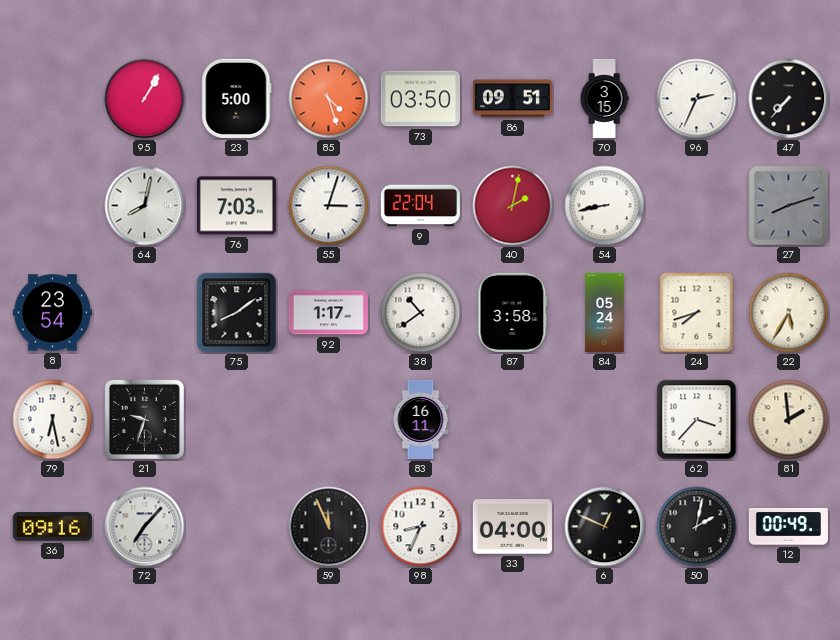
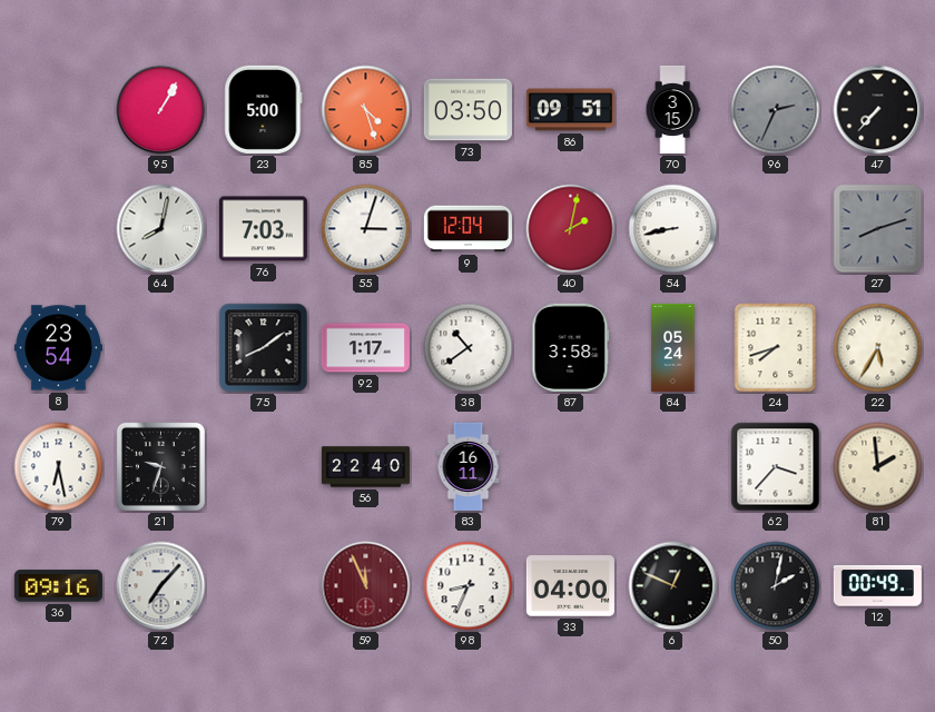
96 dial: white -> grey
9: 22:04 -> 12:04
56: none -> 22:40
59 dial: black -> burgundy
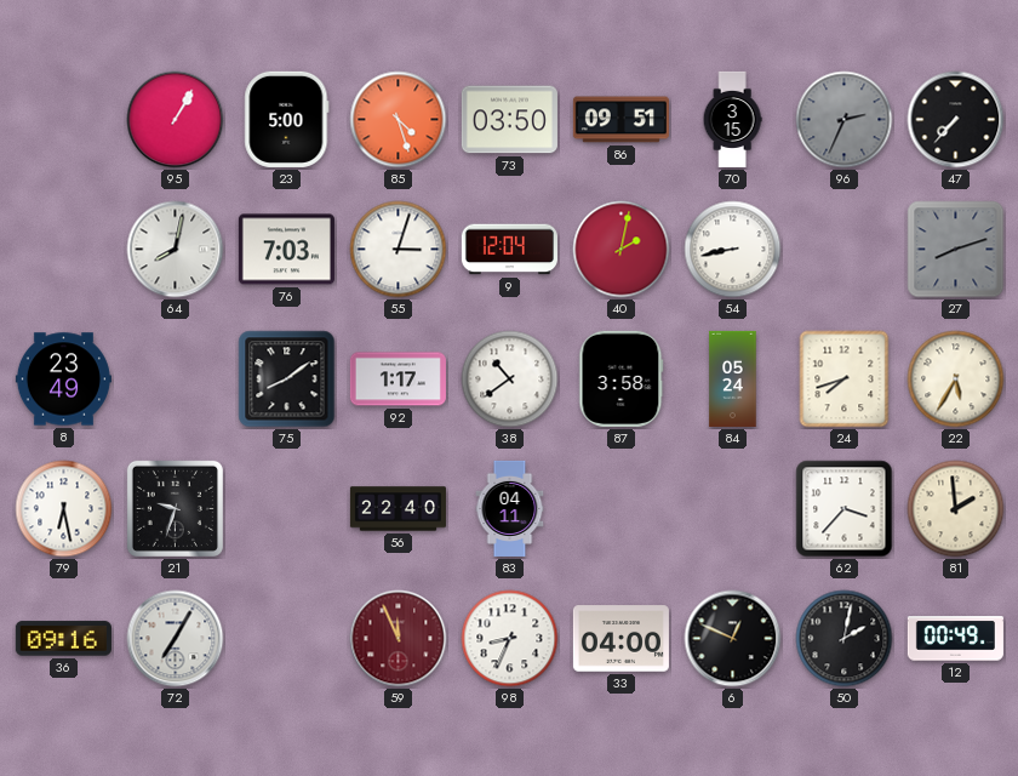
8: 23:54 -> 23:49
83: 16:11 -> 04:11
72: 7:07 -> 7:05
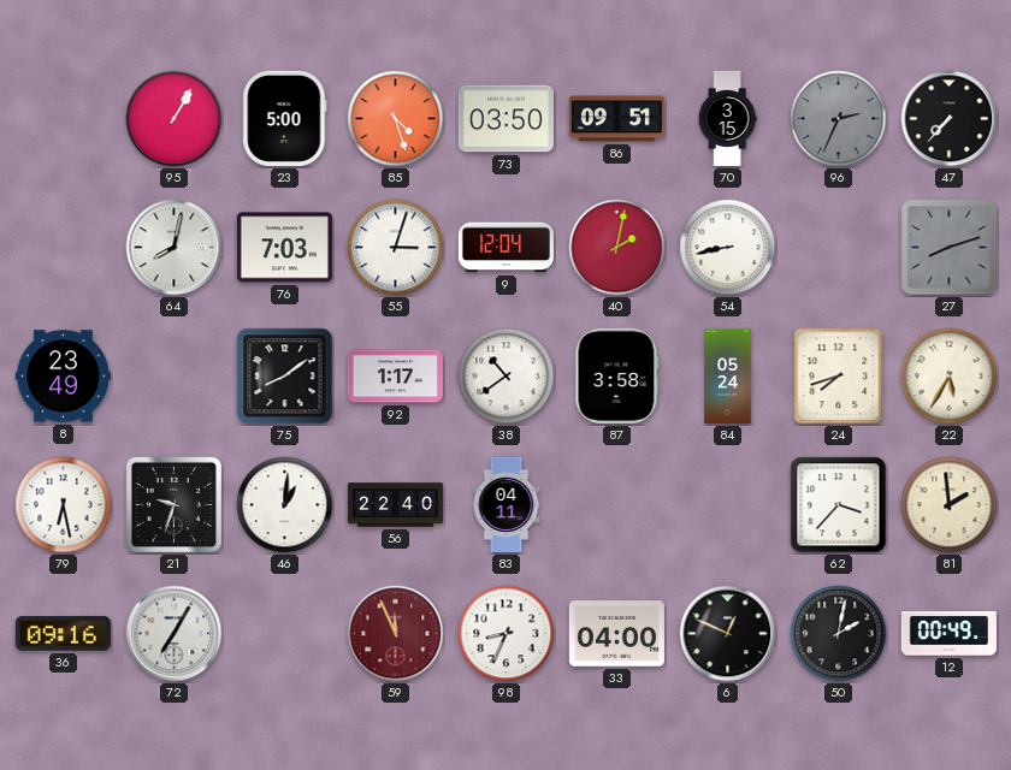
46: none -> 1:01
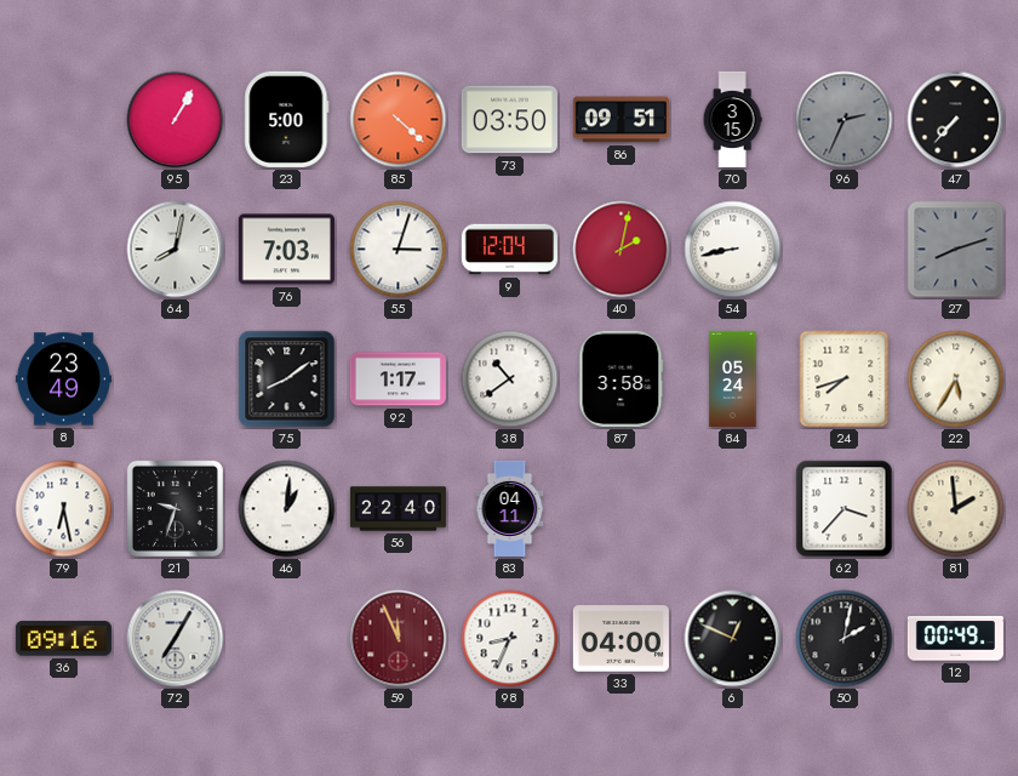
85: 4:27 -> 4:22
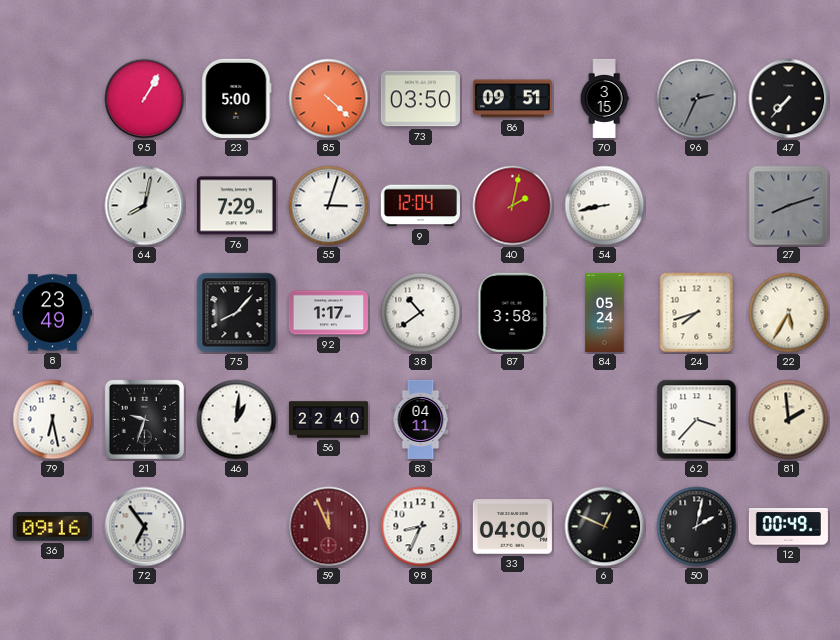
76: 7:03 -> 7:29
75: 8:09 -> 8:07
72: 7:05 -> 6:54
